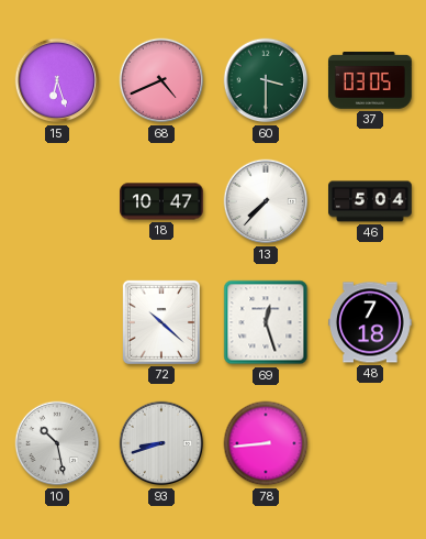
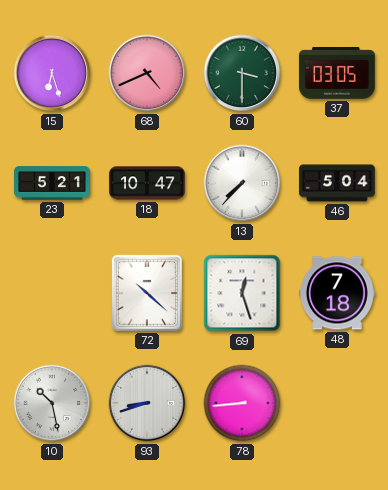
23: none -> 5:21
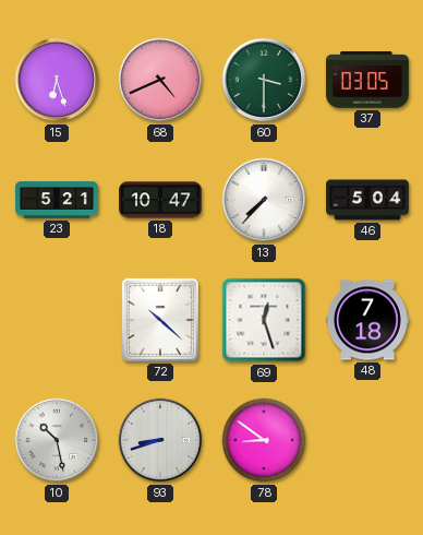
78: 8:44 -> 8:51
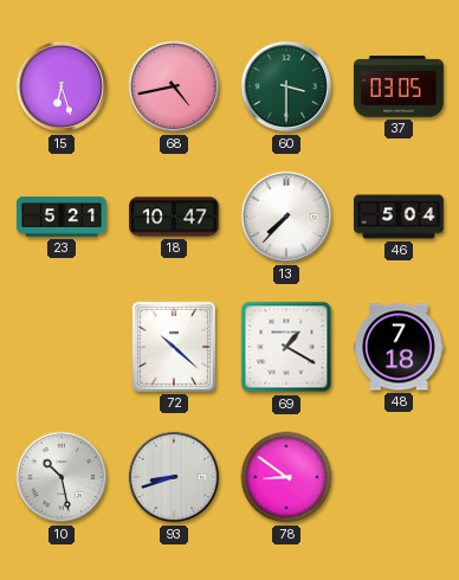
68: 4:41 -> 4:43
69: 12:27 -> 1:20
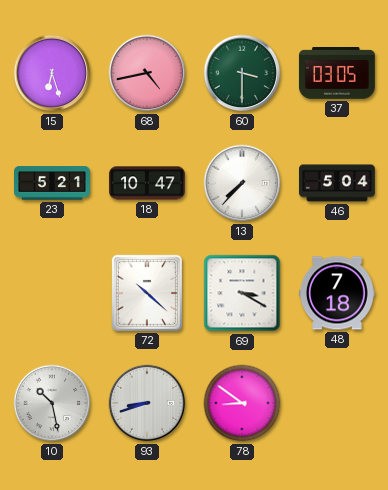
69: 1:20 -> 3:20
